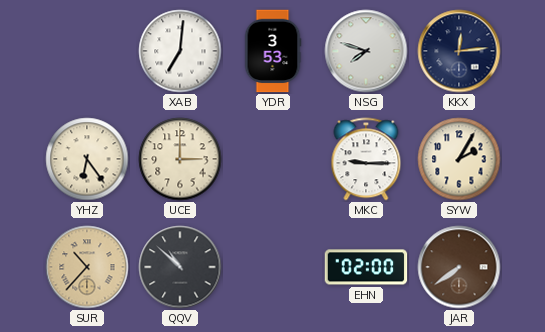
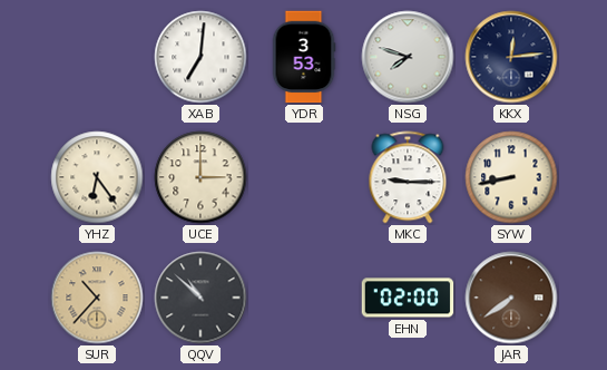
SYW: 2:05 -> 8:43
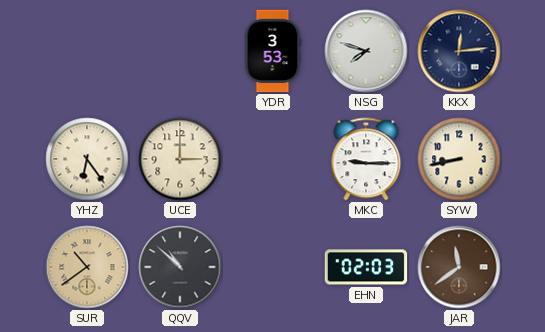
XAB: 7:01 -> none
SUR: 10:37 -> 10:39
EHN: 02:00 -> 02:03
JAR: 7:39 -> 11:39
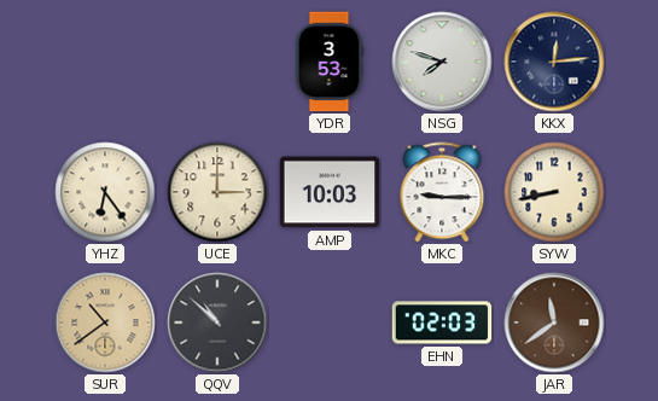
AMP: none -> 10:03
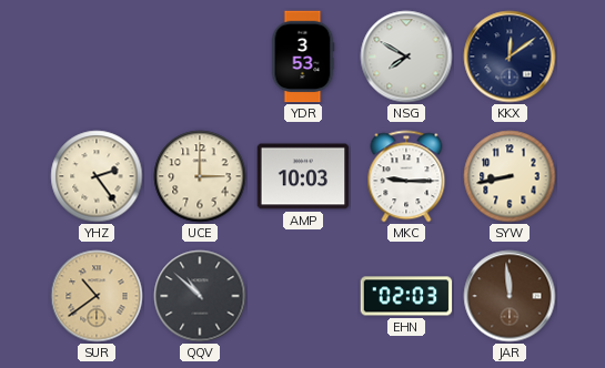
NSG: 7:48 -> 7:50
KKX: 12:14 -> 12:09
YHZ: 6:24 -> 2:24
JAR: 11:39 -> 11:59
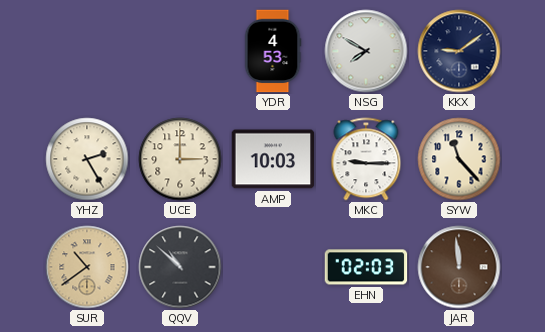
YDR: 3:53 -> 4:53
KKX: 12:09 -> 9:09
YHZ: 2:24 -> 2:25
SYW: 8:43 -> 11:23
